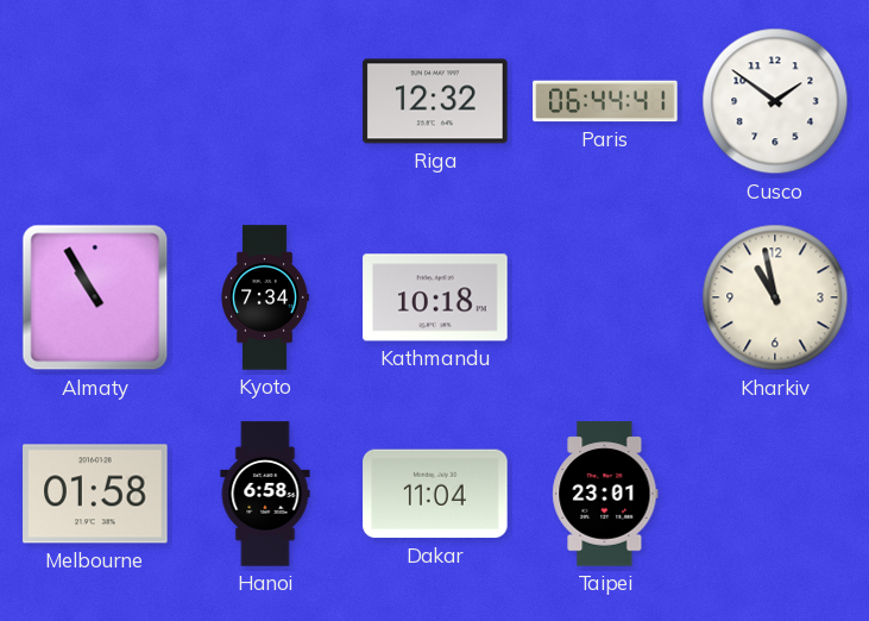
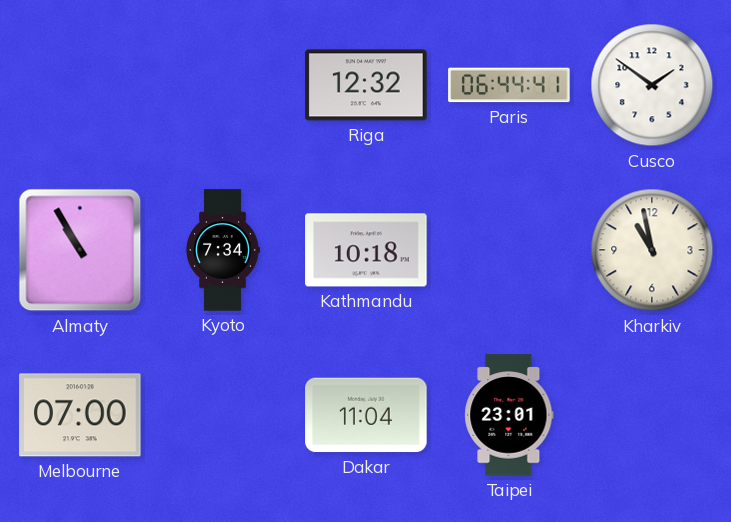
Melbourne: 01:58 -> 07:00
Hanoi: 6:58 -> none
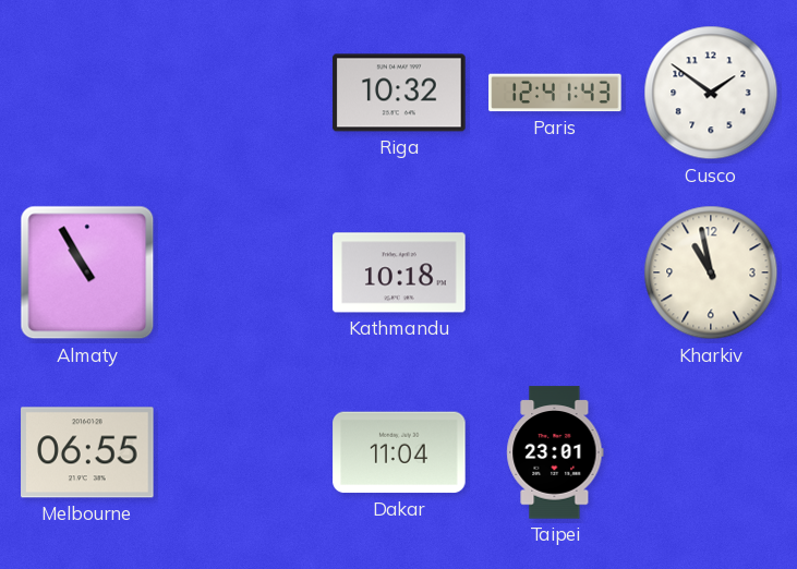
Riga: 12:32 -> 10:32
Paris: 06:44 -> 12:41
Kyoto: 7:34 -> none
Melbourne: 07:00 -> 06:55
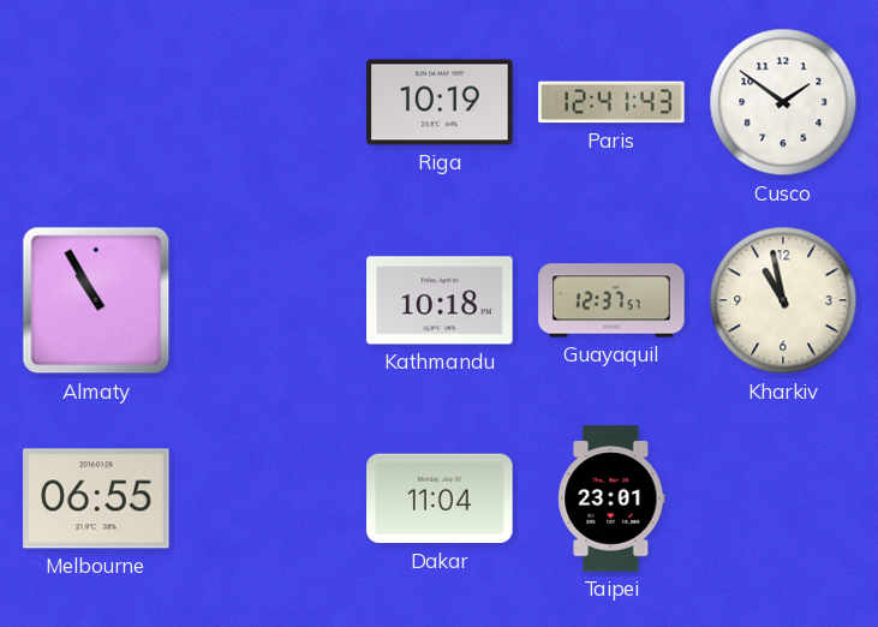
Riga: 10:32 -> 10:19
Guayaquil: none -> 12:37
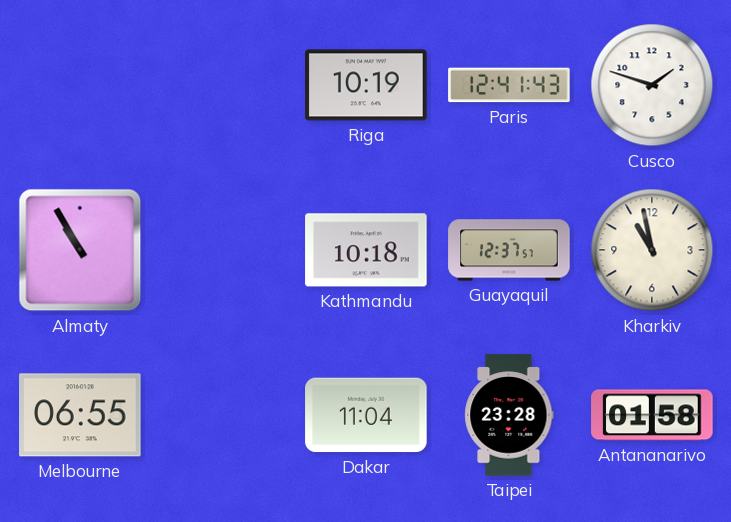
Cusco: 1:51 -> 1:48
Taipei: 23:01 -> 23:28
Antananarivo: none -> 01:58
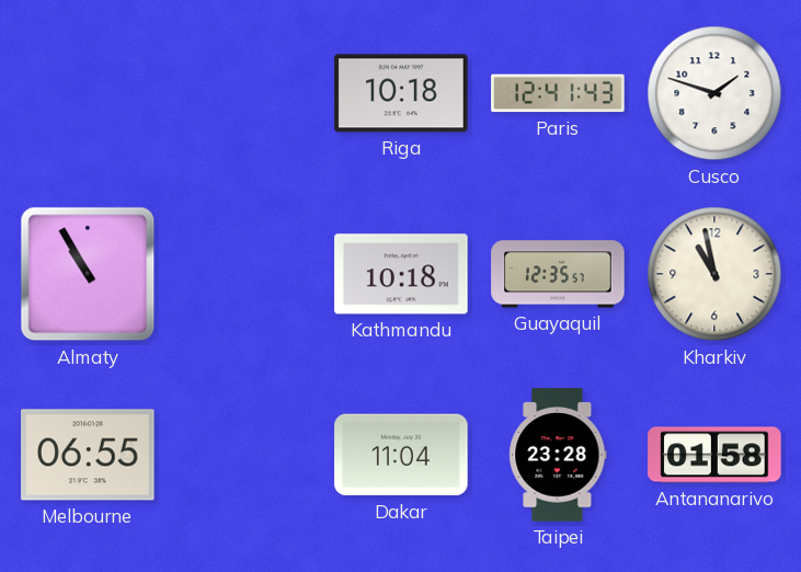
Riga: 10:19 -> 10:18
Guayaquil: 12:37 -> 12:35
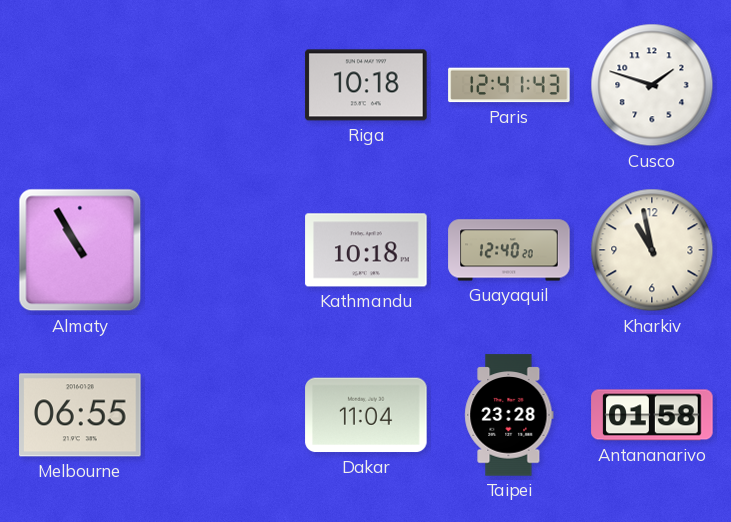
Guayaquil: 12:35 -> 12:40
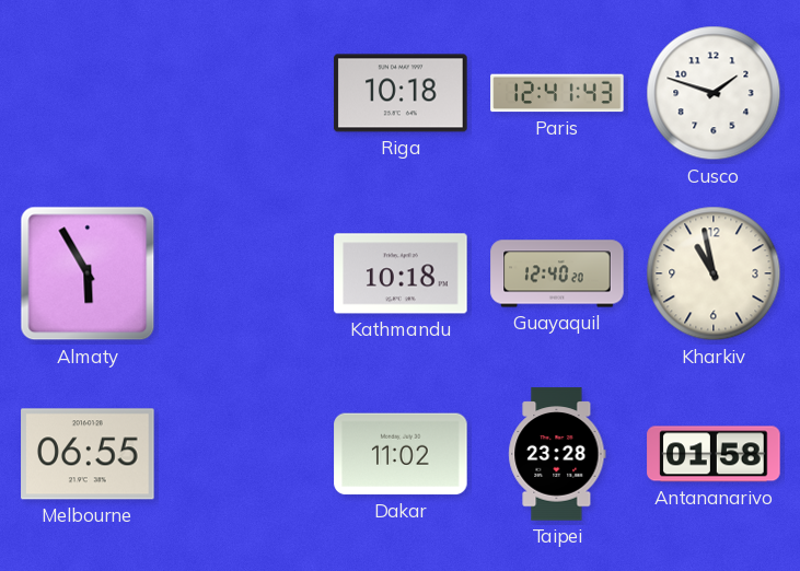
Almaty: 10:55 -> 5:55
Dakar: 11:04 -> 11:02
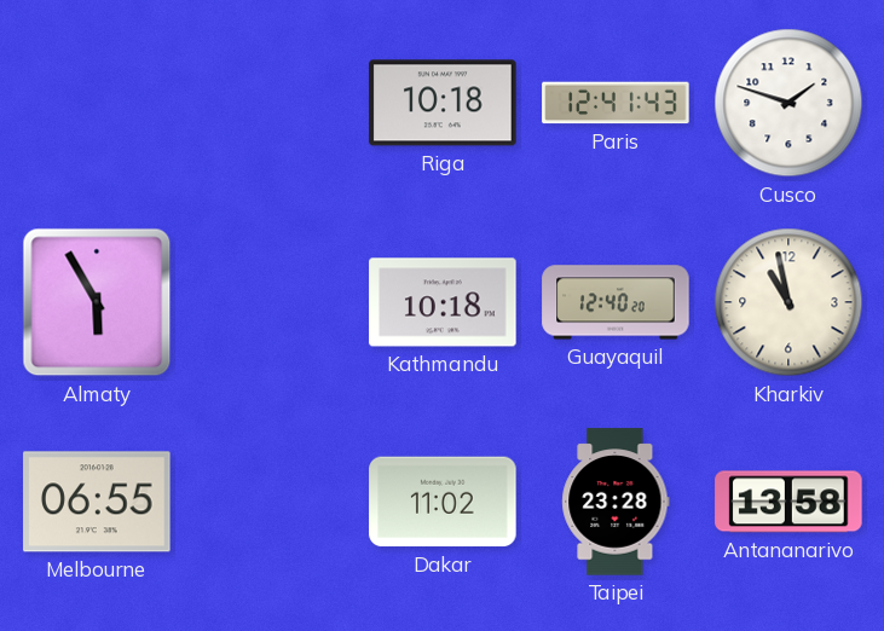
Antananarivo: 01:58 -> 13:58
